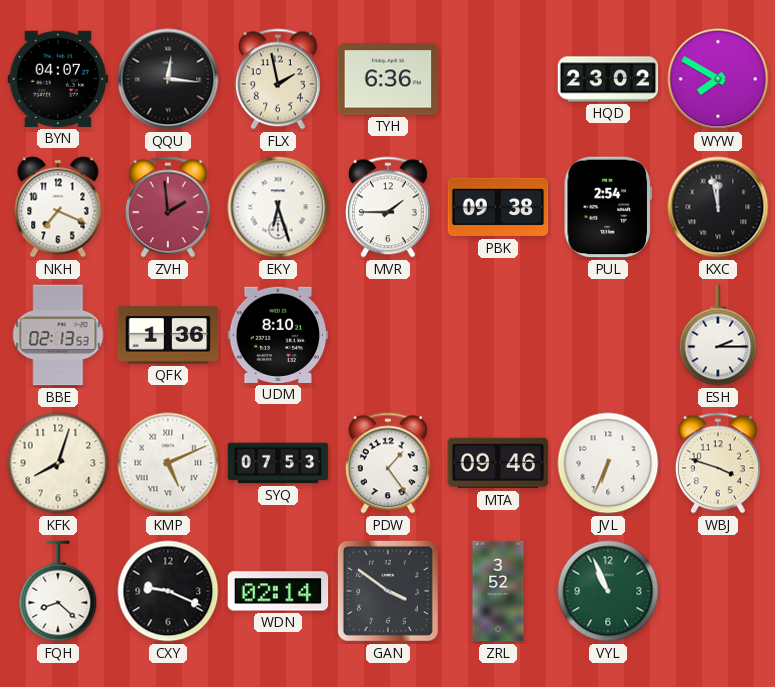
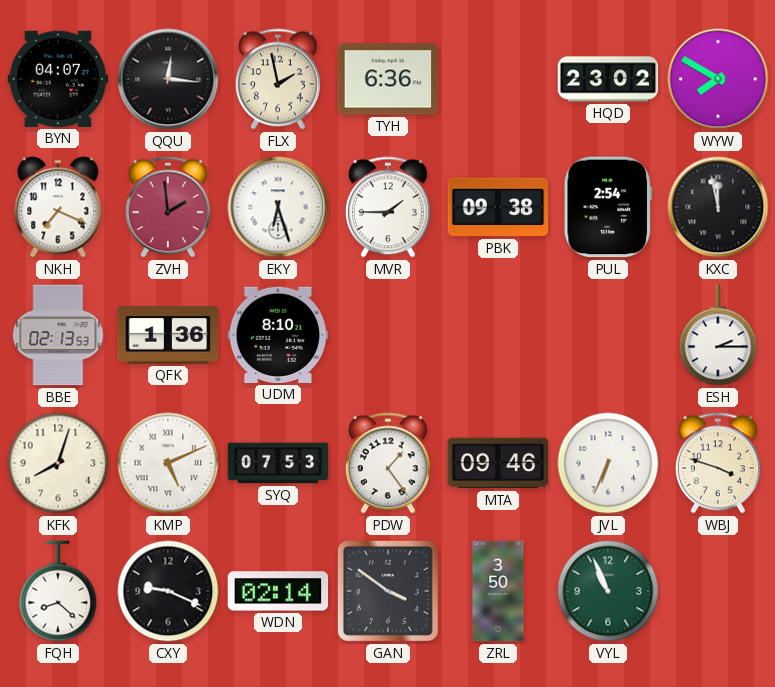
ZRL: 3:52 -> 3:50
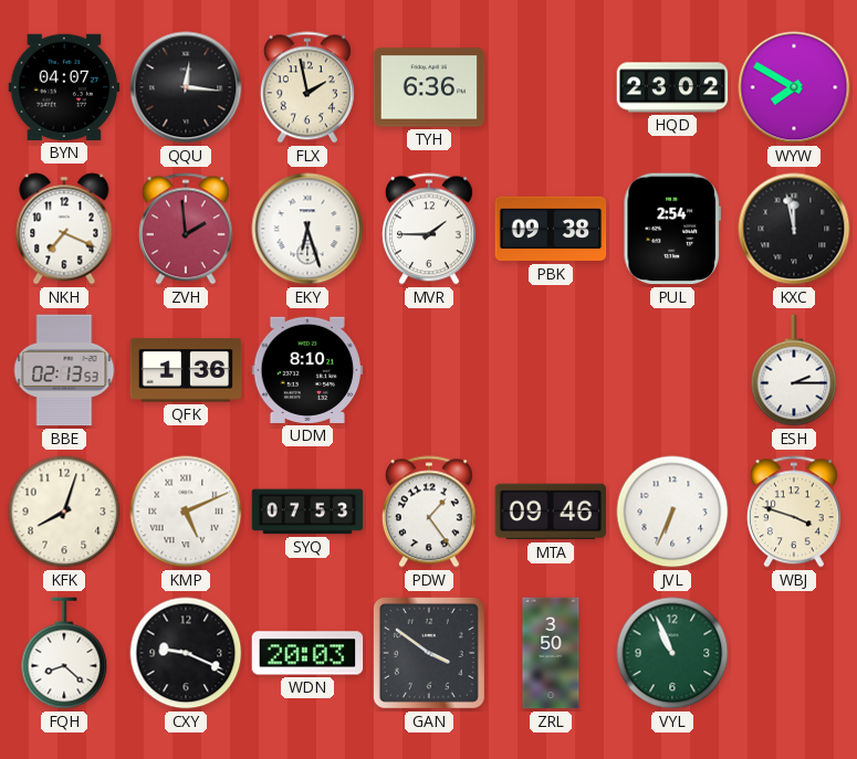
WDN: 02:14 -> 20:03
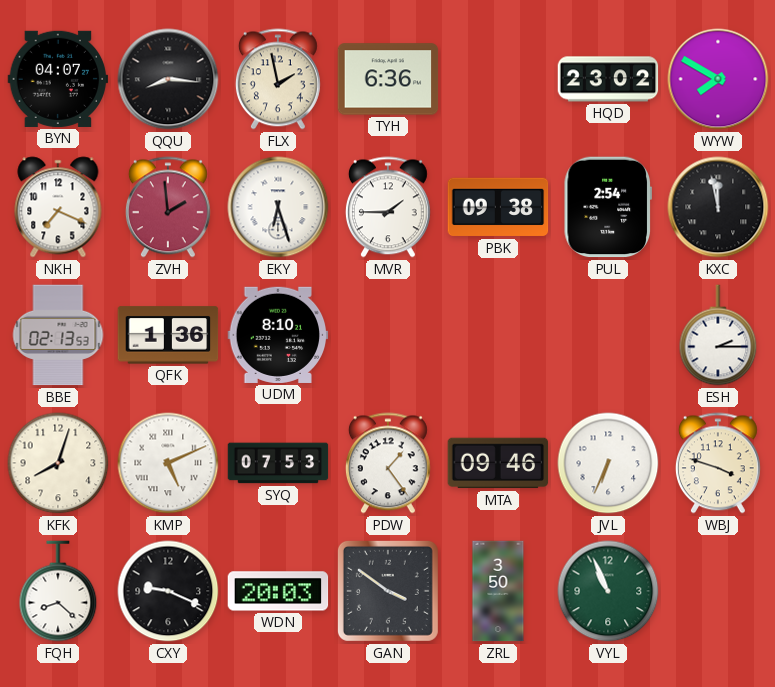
QQU: 12:16 -> 8:16
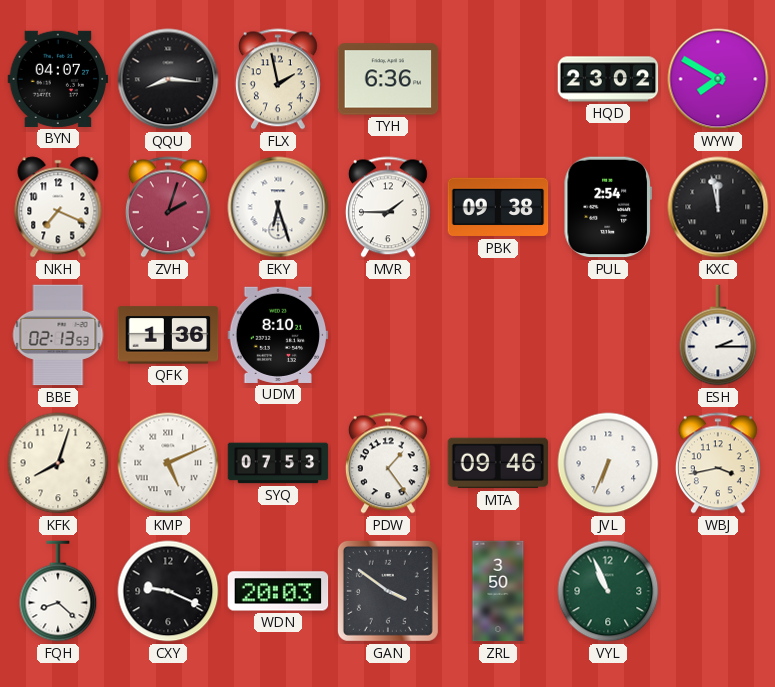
ZVH: 1:59 -> 2:03
WBJ: 3:48 -> 3:43
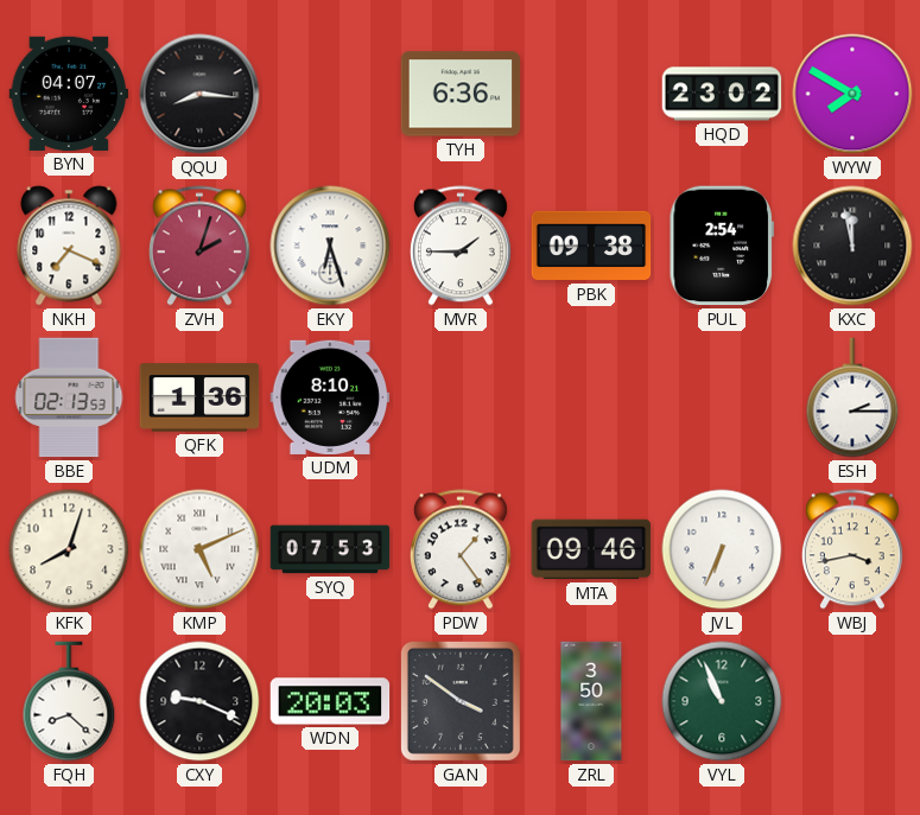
FLX: 1:58 -> none
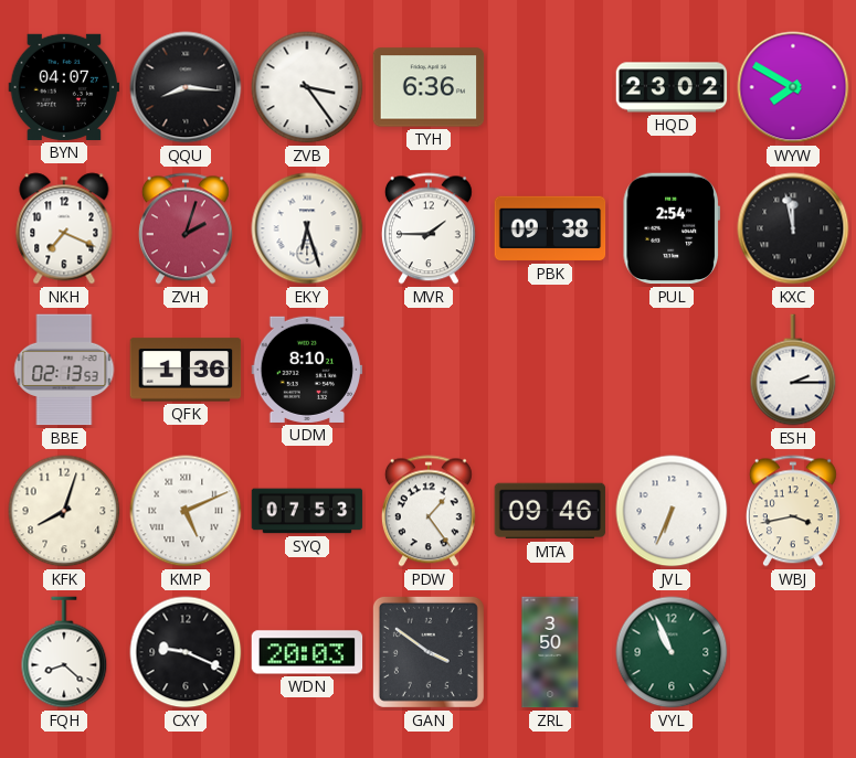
ZVB: none -> 3:24
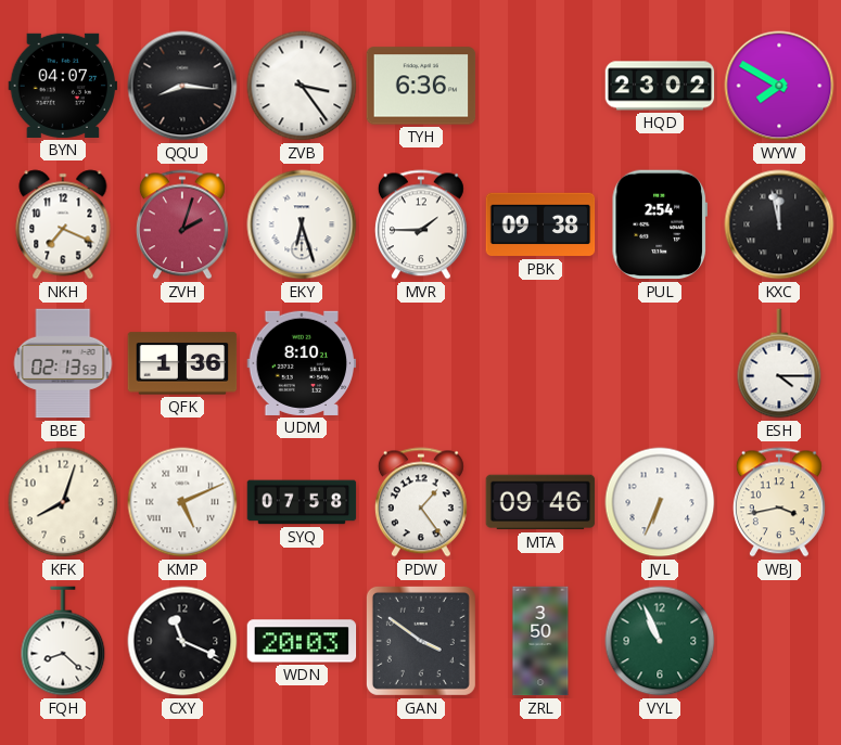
ESH: 2:15 -> 4:15
SYQ: 07:53 -> 07:58
CXY: 9:19 -> 11:19
